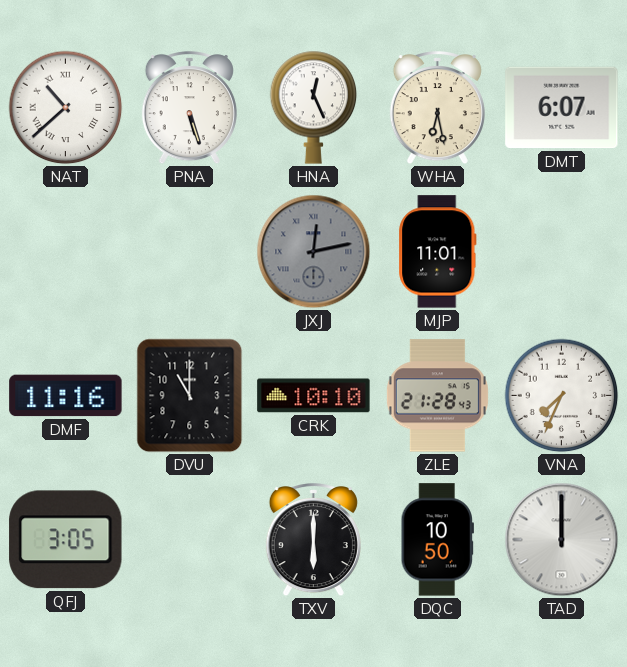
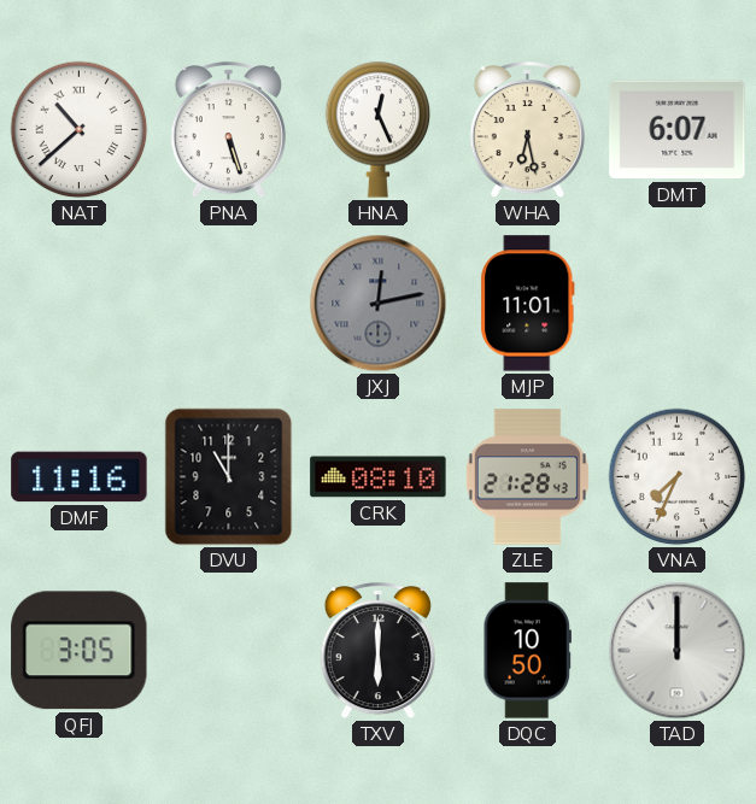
CRK: 10:10 -> 08:10
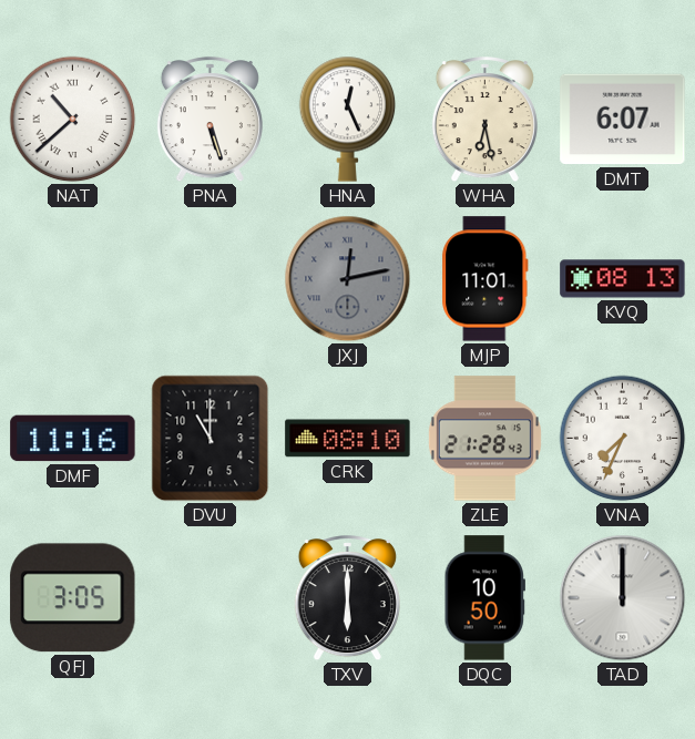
KVQ: none -> 08:13
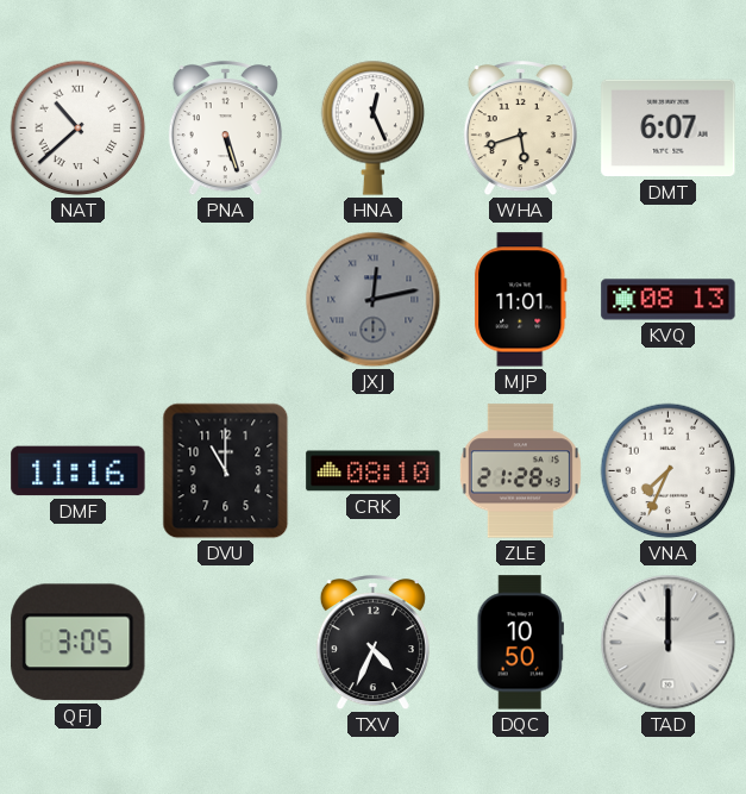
WHA: 6:28 -> 5:42
TXV: 6:00 -> 4:34
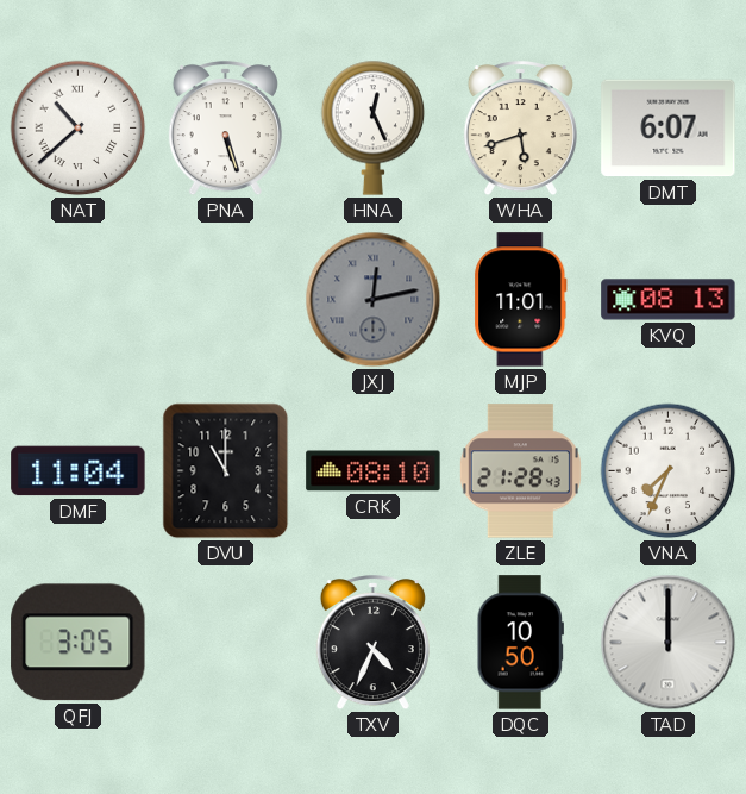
DMF: 11:16 -> 11:04
